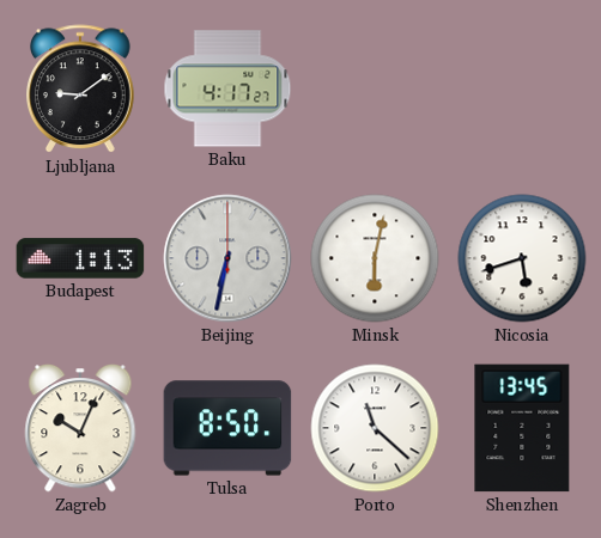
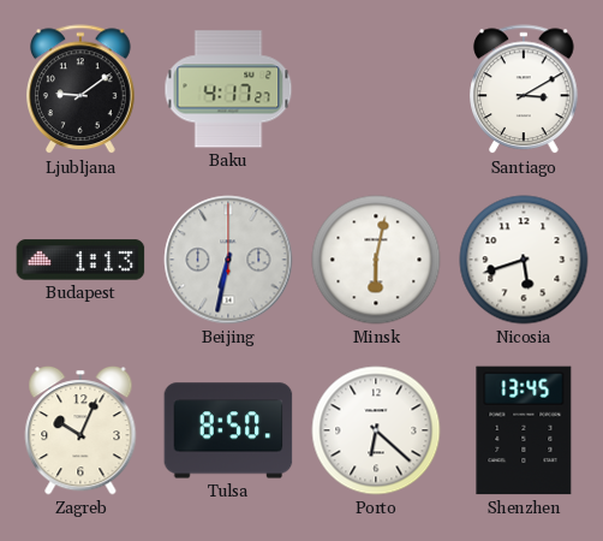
Santiago: none -> 3:10
Porto: 11:22 -> 6:22
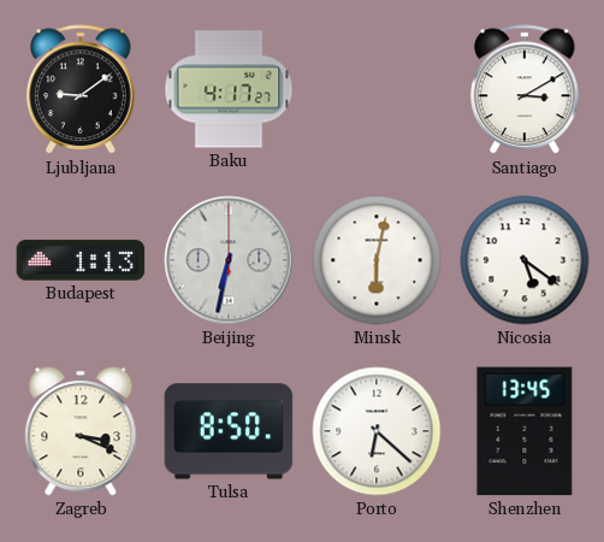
Nicosia: 5:42 -> 5:21
Zagreb: 10:04 -> 3:19
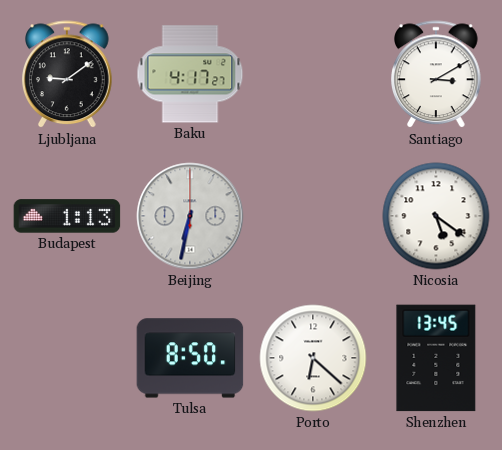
Minsk: 6:02 -> none
Zagreb: 3:19 -> none
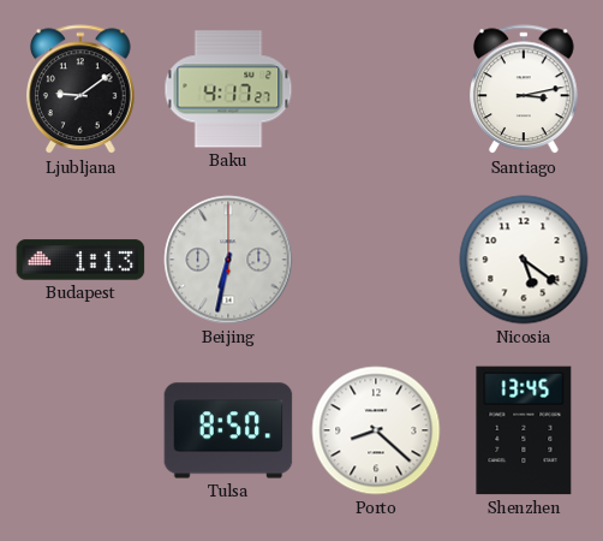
Santiago: 3:10 -> 3:13
Porto: 6:22 -> 8:22
